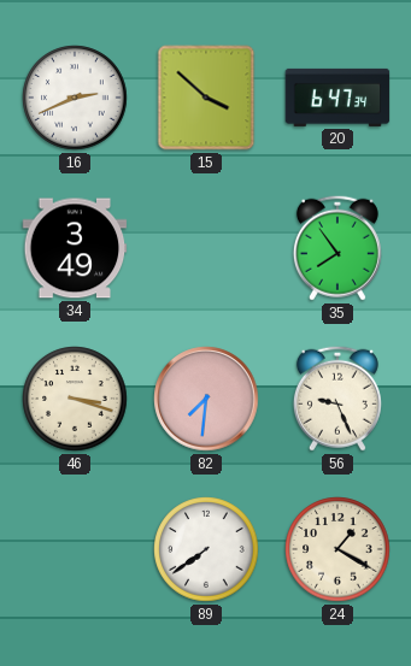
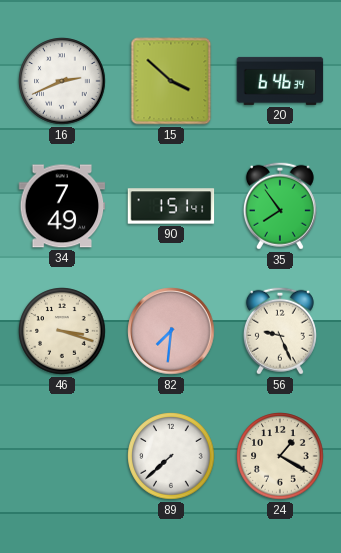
20: 6:47 -> 6:46
34: 3:49 -> 7:49
90: none -> 1:51
89: 7:39 -> 7:38
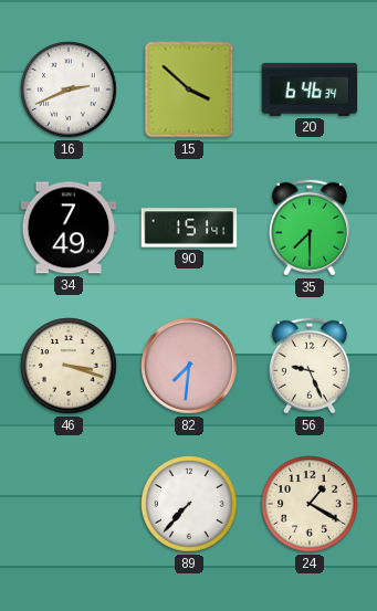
35: 7:54 -> 7:30
89: 7:38 -> 7:37
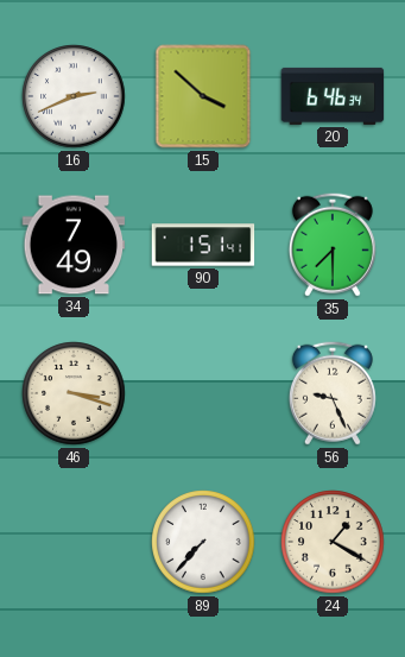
82: 7:31 -> none
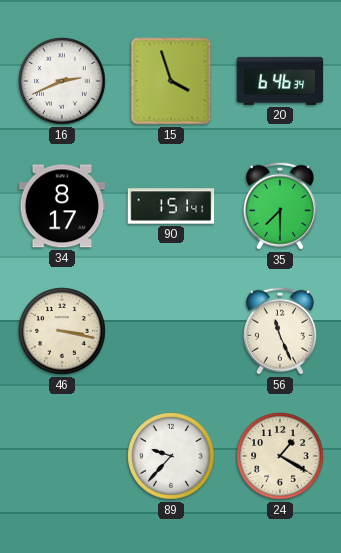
15: 3:52 -> 3:57
34: 7:49 -> 8:17
46: 3:18 -> 3:17
56: 9:26 -> 11:26
89: 7:37 -> 9:37
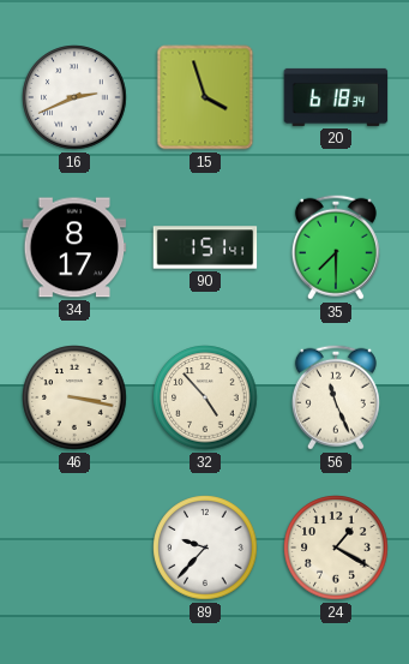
20: 6:46 -> 6:18
32: none -> 4:53
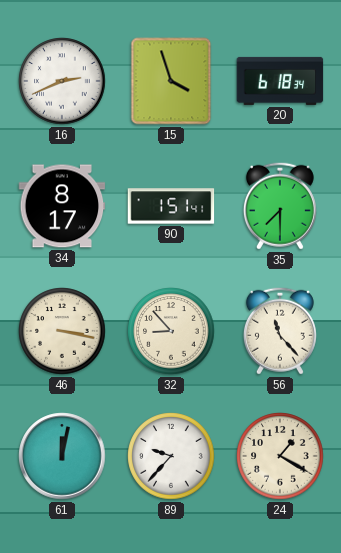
32: 4:53 -> 8:53
56: 11:26 -> 11:23
61: none -> 12:02
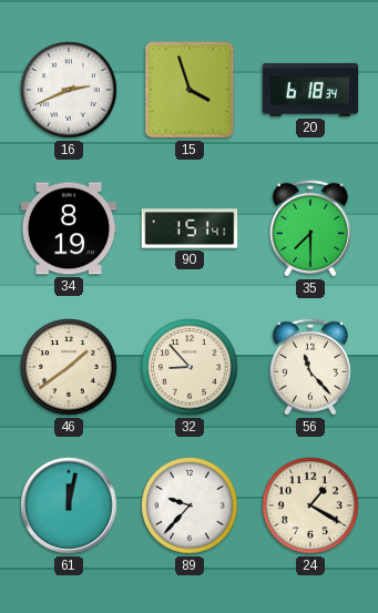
34: 8:17 -> 8:19
46: 3:17 -> 1:39
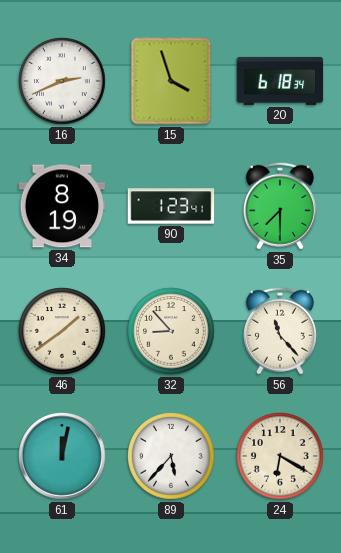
90: 1:51 -> 1:23
89: 9:37 -> 5:37
24: 1:20 -> 6:20
